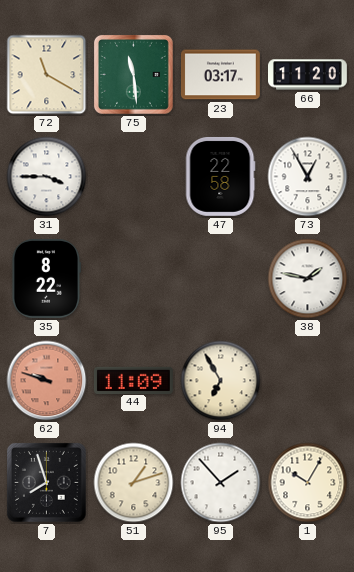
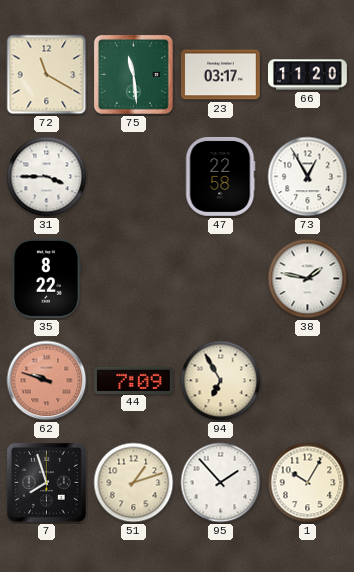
44: 11:09 -> 7:09
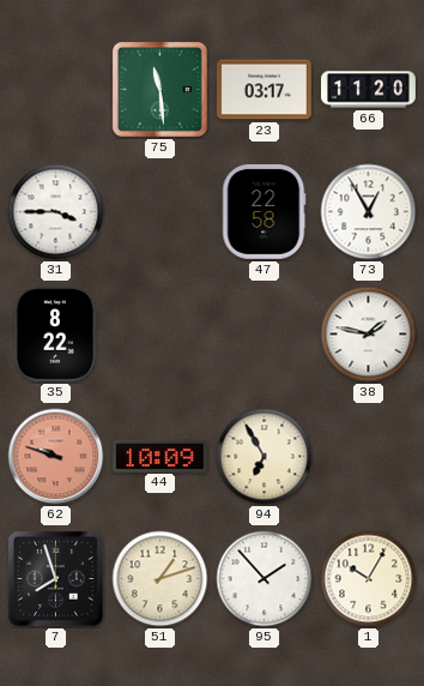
72: 11:20 -> none
44: 7:09 -> 10:09
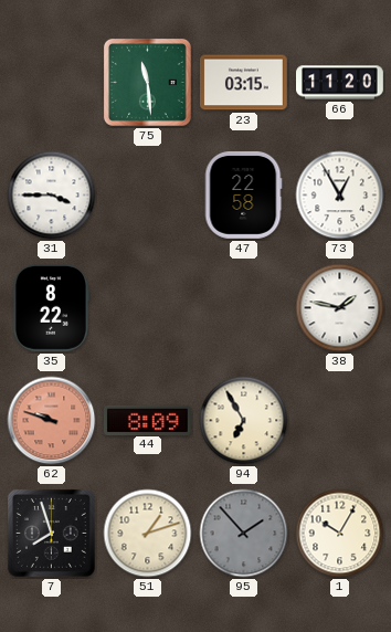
23: 03:17 -> 03:15
44: 10:09 -> 8:09
95 dial: white -> grey
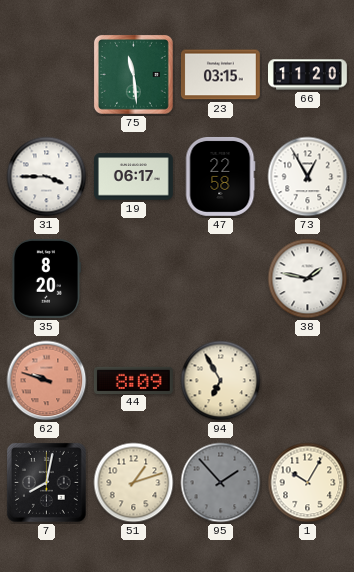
19: none -> 06:17
35: 8:22 -> 8:20
7: 7:57 -> 8:02
